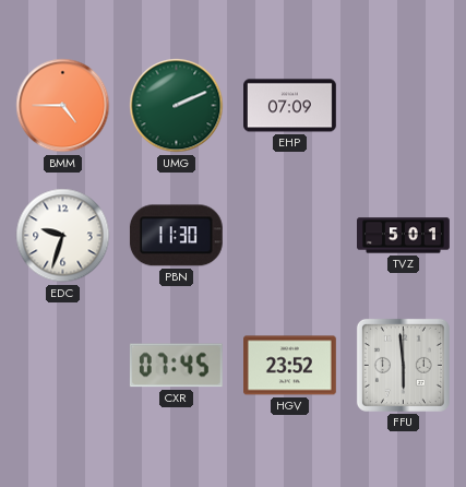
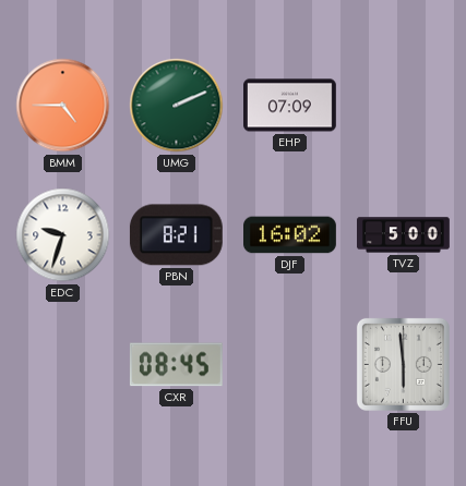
PBN: 11:30 -> 8:21
DJF: none -> 16:02
TVZ: 5:01 -> 5:00
CXR: 07:45 -> 08:45
HGV: 23:52 -> none
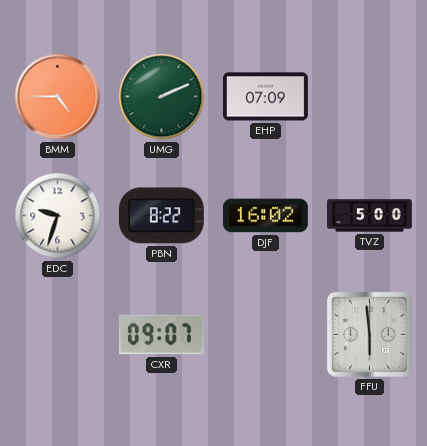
PBN: 8:21 -> 8:22
CXR: 08:45 -> 09:07
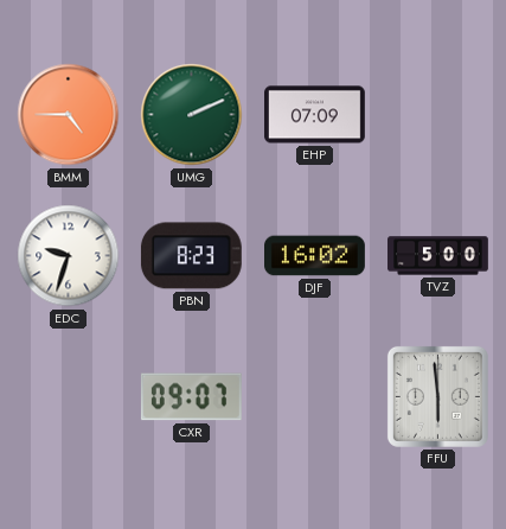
PBN: 8:22 -> 8:23
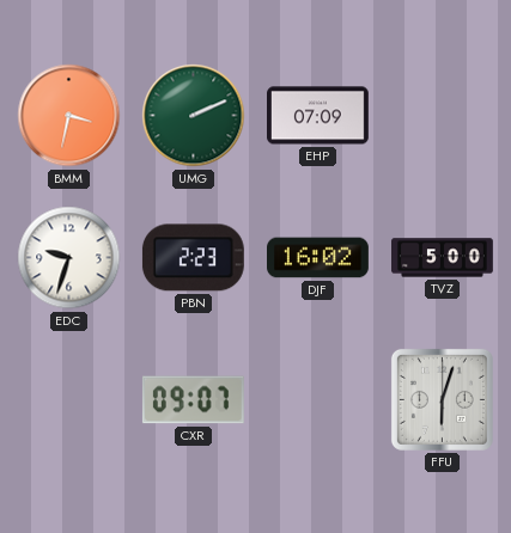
BMM: 4:45 -> 3:32
PBN: 8:23 -> 2:23
FFU: 5:59 -> 6:03
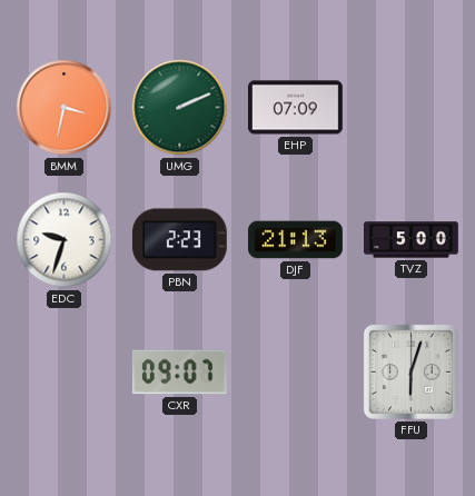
DJF: 16:02 -> 21:13
